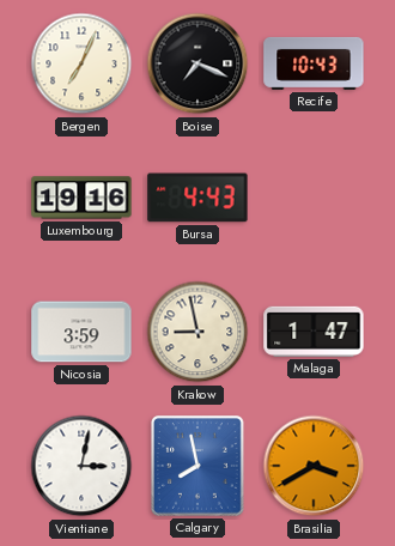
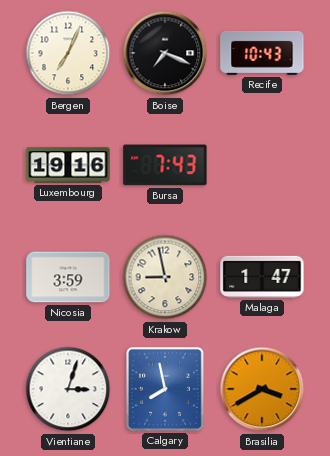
Bursa: 4:43 -> 7:43
Vientiane: 3:02 -> 3:03
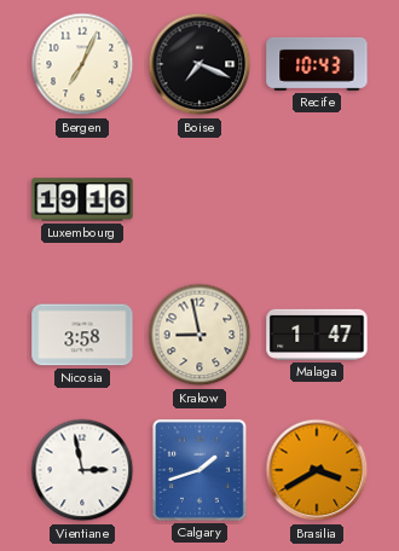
Bursa: 7:43 -> none
Nicosia: 3:59 -> 3:58
Vientiane: 3:03 -> 2:58
Calgary: 7:58 -> 1:42
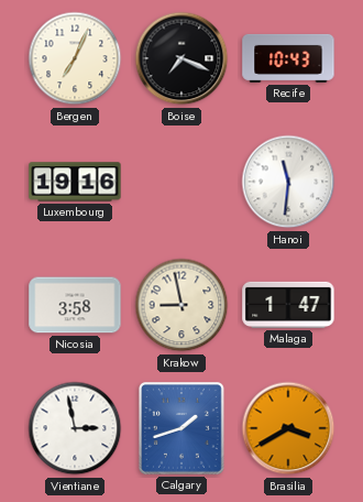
Hanoi: none -> 11:31
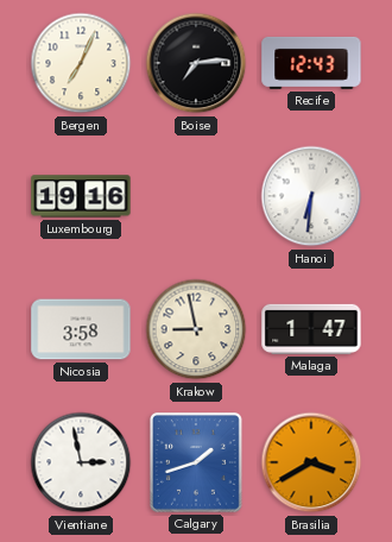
Boise: 7:19 -> 7:14
Recife: 10:43 -> 12:43
Hanoi: 11:31 -> 6:31
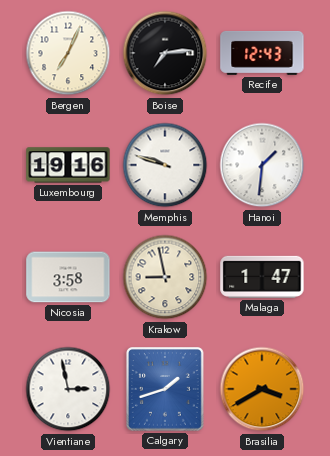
Memphis: none -> 9:48
Hanoi: 6:31 -> 1:31
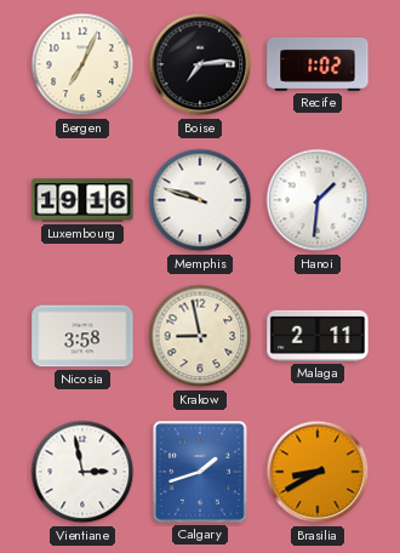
Recife: 12:43 -> 1:02
Malaga: 1:47 -> 2:11
Brasilia: 3:40 -> 8:40
